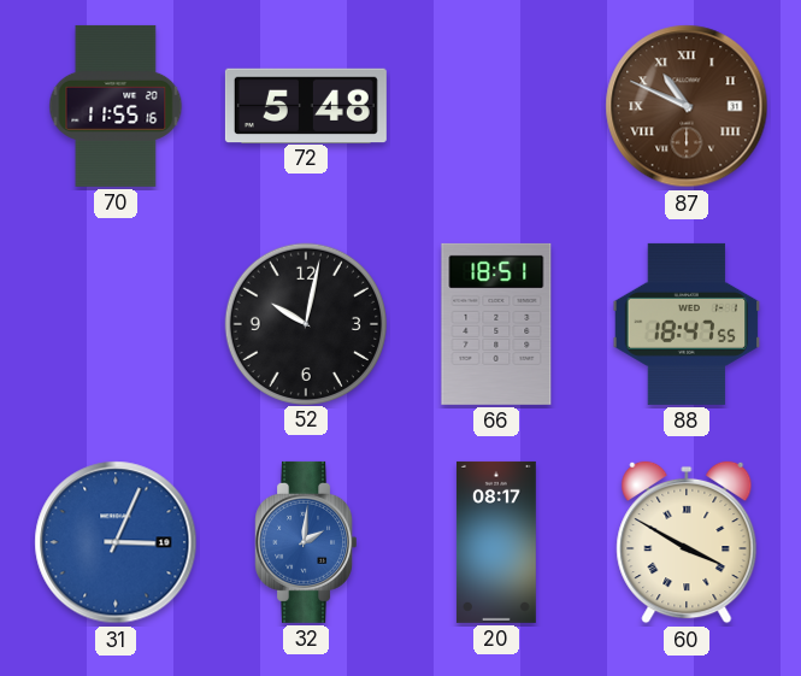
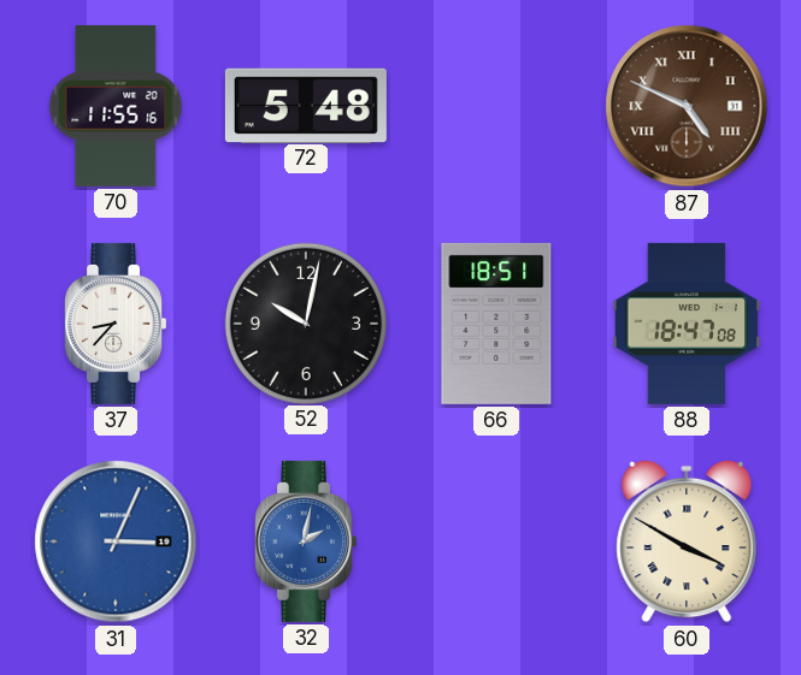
87: 10:49 -> 4:49
37: none -> 8:37
88: 18:47:55 -> 18:47:08
32: 2:01 -> 2:02
20: 08:17 -> none
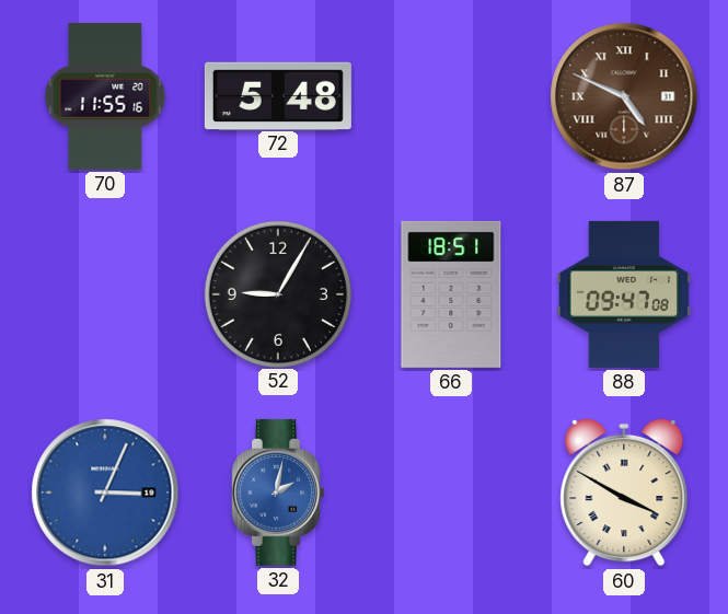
37: 8:37 -> none
52: 10:02 -> 9:05
88: 18:47 -> 09:47
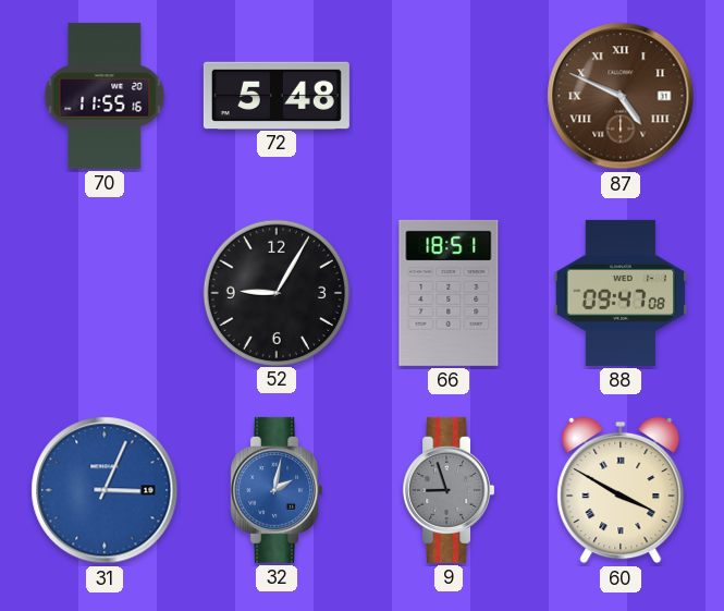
9: none -> 8:57
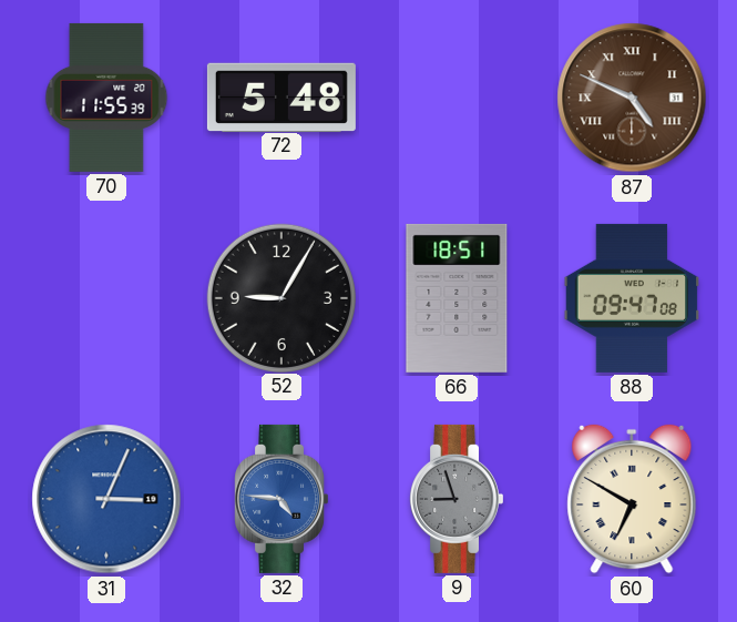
70: 11:55:16 -> 11:55:39
32: 2:02 -> 4:46
60: 3:50 -> 6:50
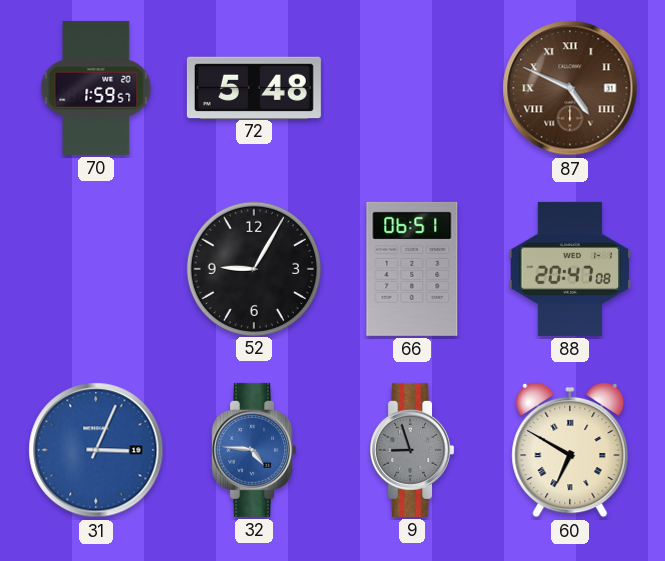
70: 11:55 -> 1:59
66: 18:51 -> 06:51
88: 09:47 -> 20:47
